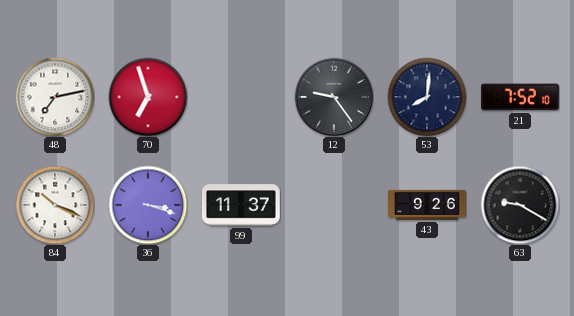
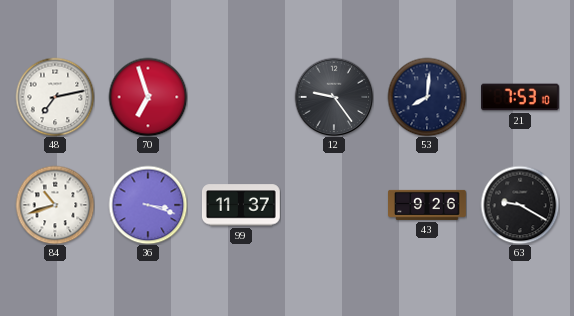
21: 7:52 -> 7:53
84: 10:19 -> 10:42
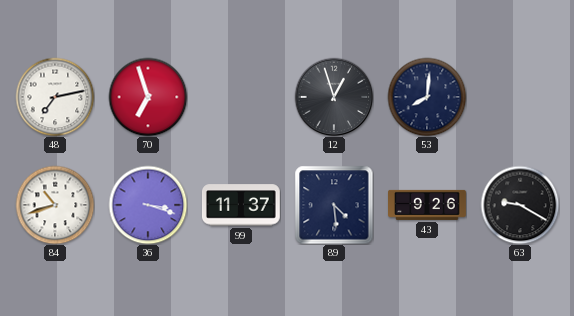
12: 9:24 -> 12:57
21: 7:53 -> none
89: none -> 4:29
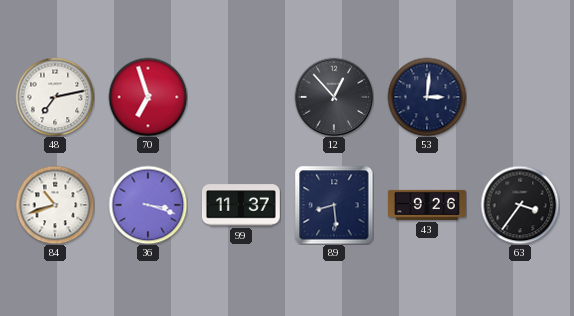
12: 12:57 -> 12:53
53: 8:01 -> 3:01
89: 4:29 -> 8:29
63: 9:20 -> 3:36
